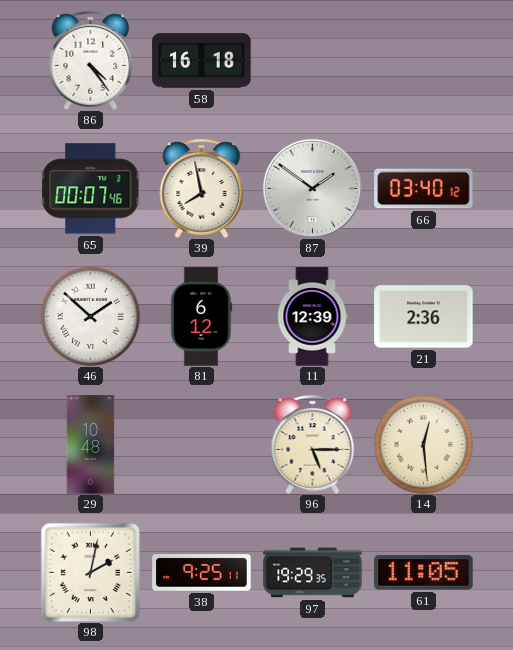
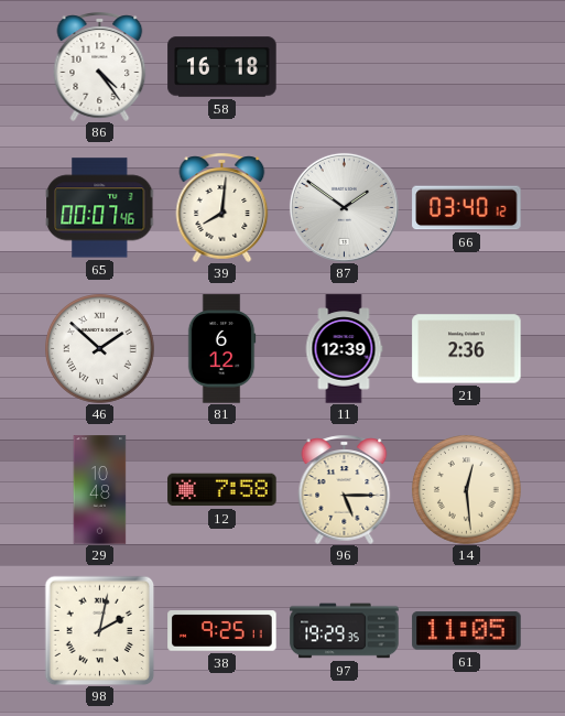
39: 7:58 -> 8:01
12: none -> 7:58
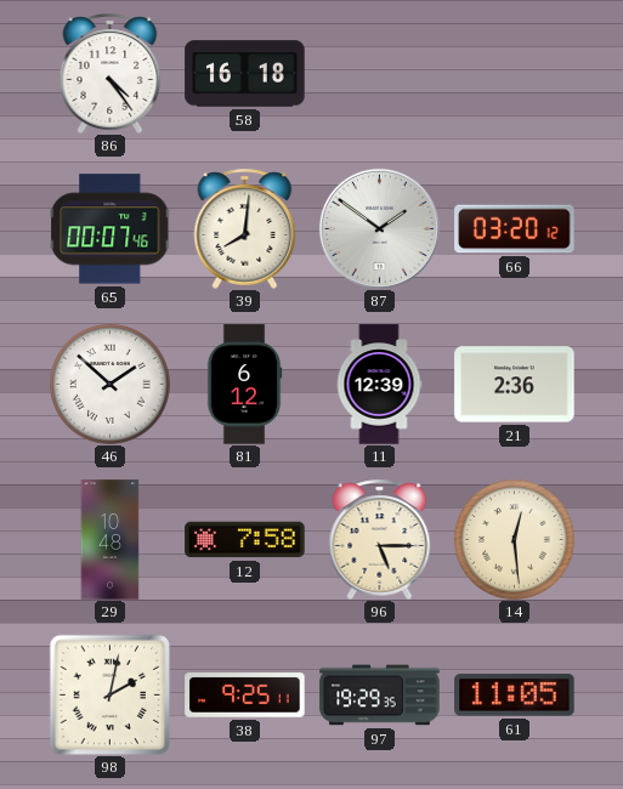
66: 03:40 -> 03:20
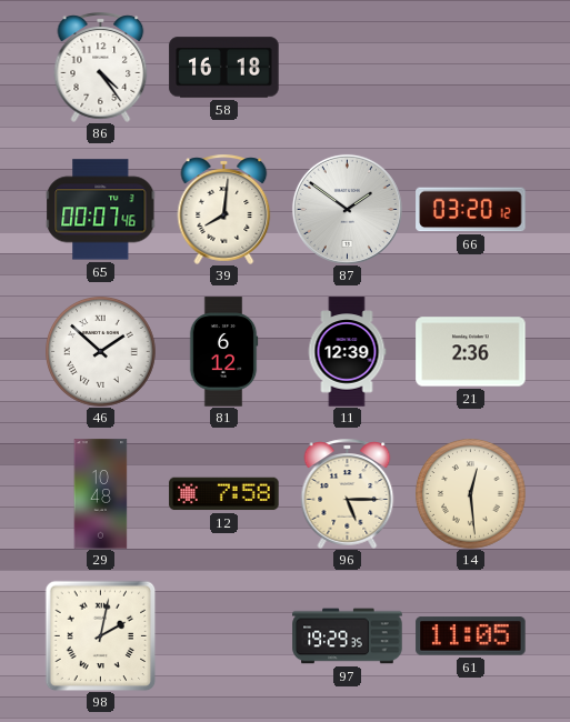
38: 9:25 -> none
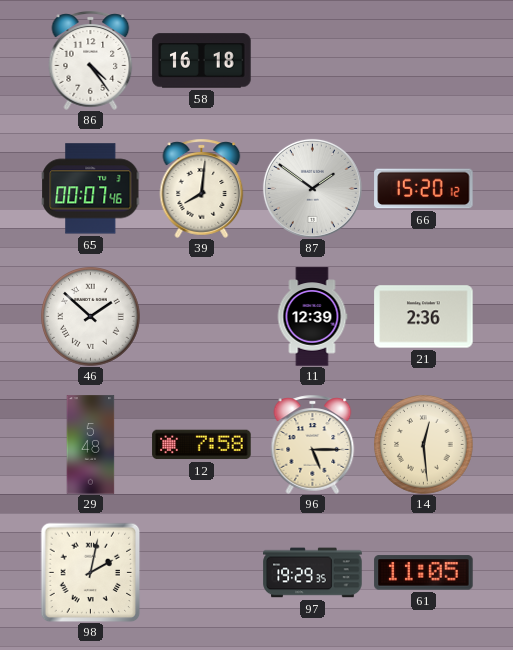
66: 03:20 -> 15:20
81: 6:12 -> none
29: 10:48 -> 5:48
